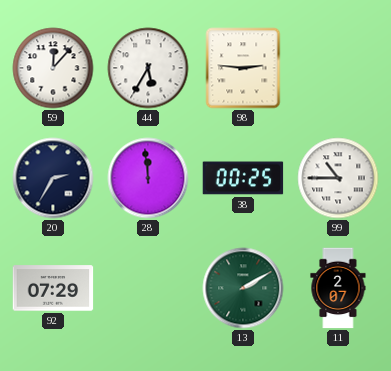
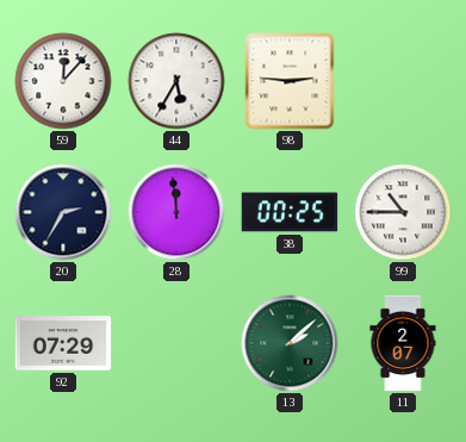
13: 2:10 -> 2:08
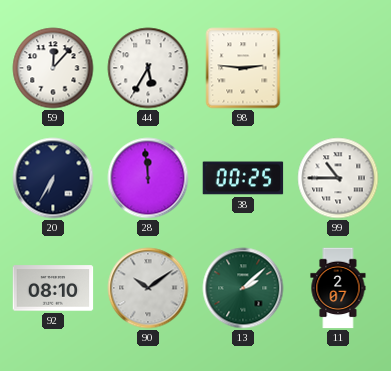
20: 2:35 -> 6:35
92: 07:29 -> 08:10
90: none -> 10:09
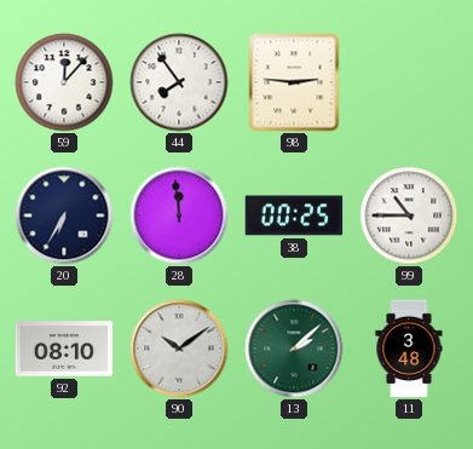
44: 5:35 -> 7:54
11: 2:07 -> 3:48
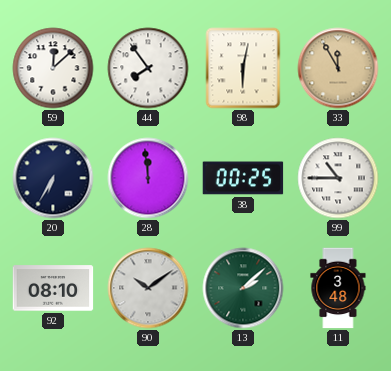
59: 12:07 -> 12:08
98: 2:46 -> 6:02
33: none -> 11:55
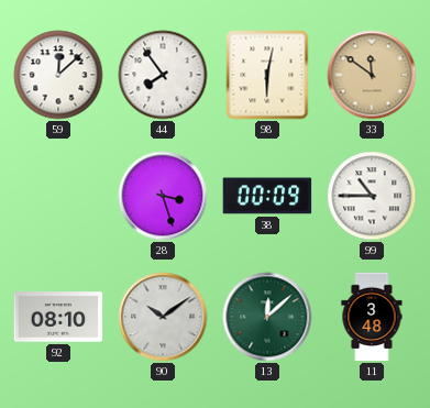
33: 11:55 -> 11:51
20: 6:35 -> none
28: 11:59 -> 3:27
38: 00:25 -> 00:09
13: 2:08 -> 12:08
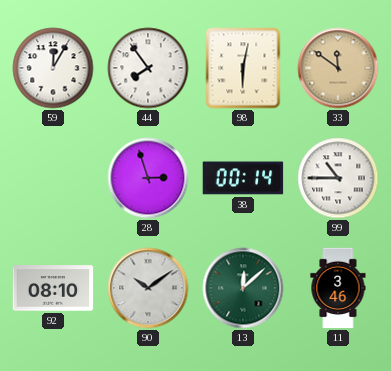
59: 12:08 -> 12:05
28: 3:27 -> 2:57
38: 00:09 -> 00:14
11: 3:48 -> 3:46
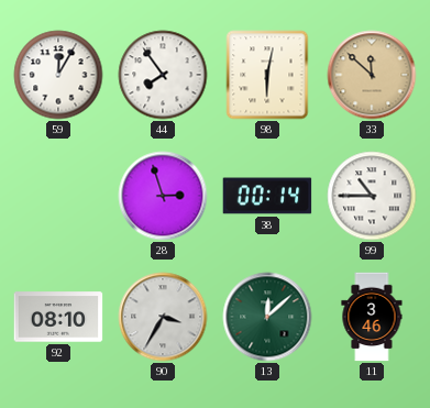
33: 11:51 -> 11:52
90: 10:09 -> 3:35
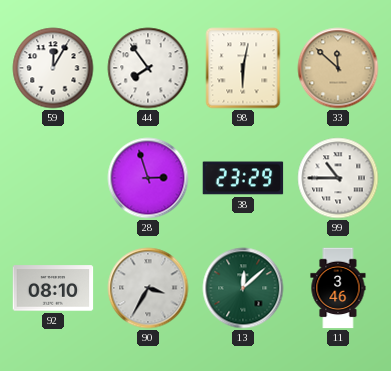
38: 00:14 -> 23:29
